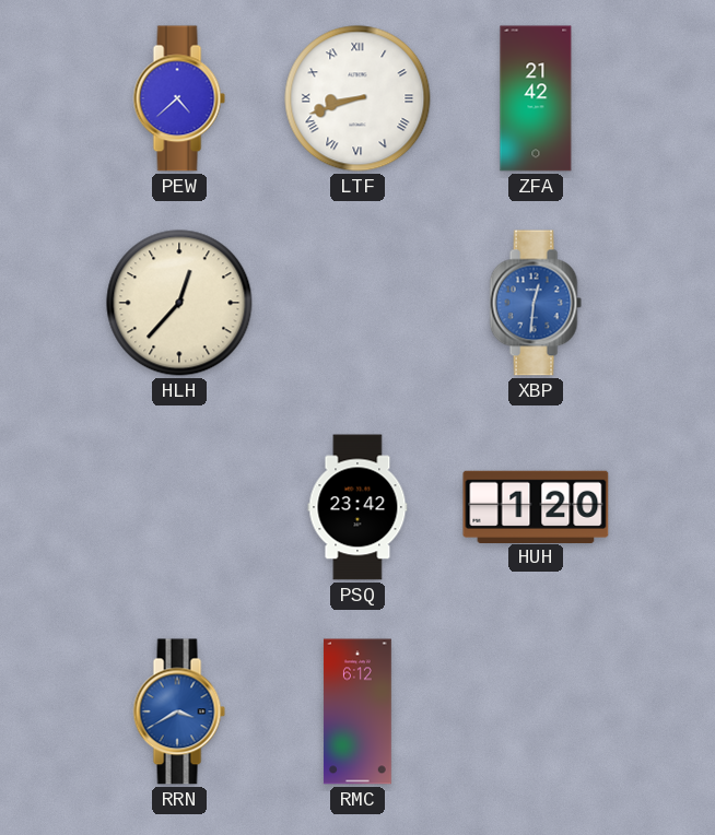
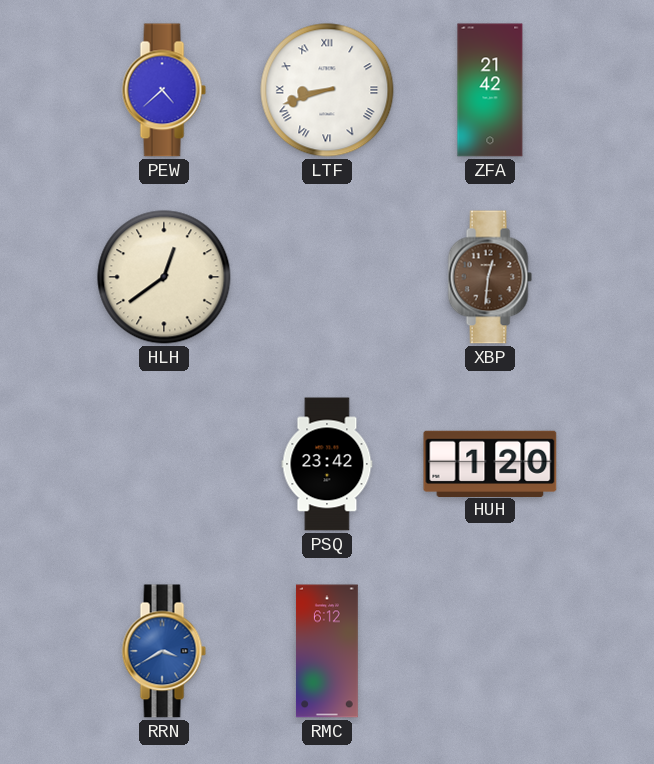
HLH: 12:37 -> 12:39
XBP dial: blue -> brown
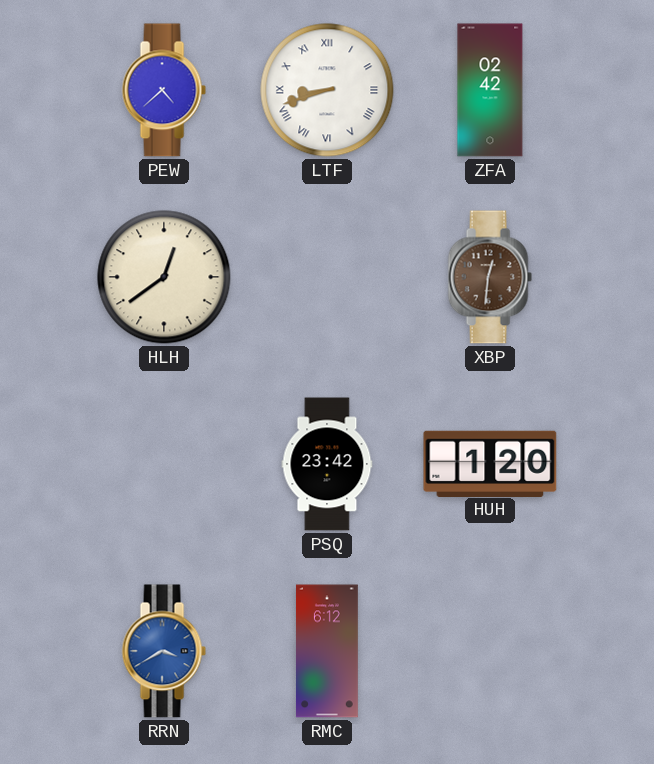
ZFA: 21:42 -> 02:42
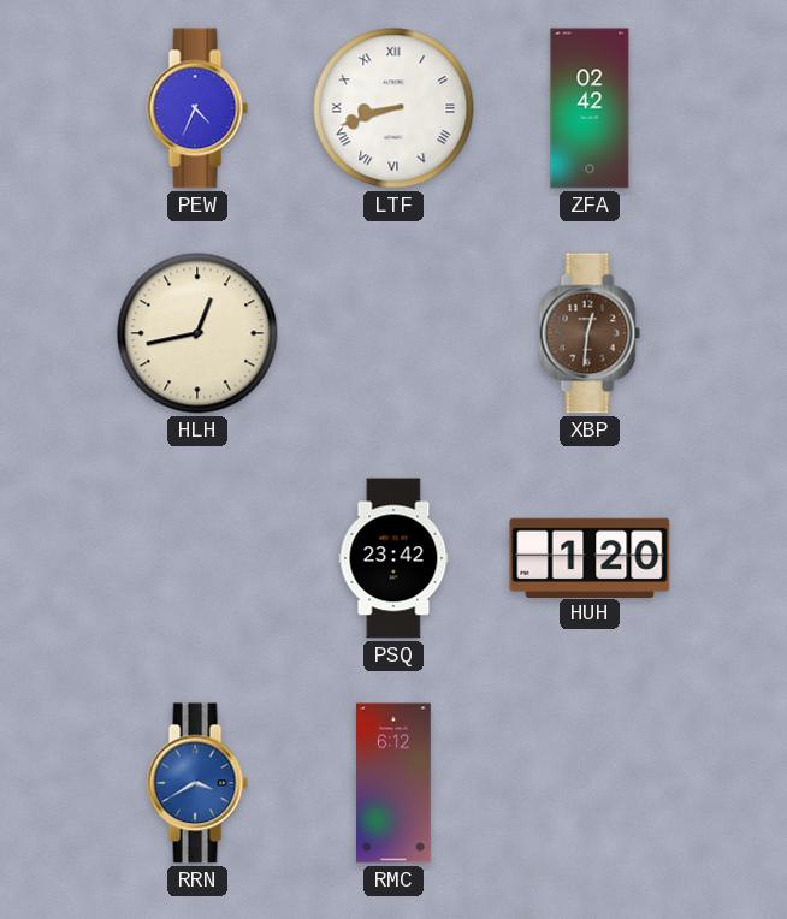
PEW: 4:38 -> 4:34
HLH: 12:39 -> 12:43
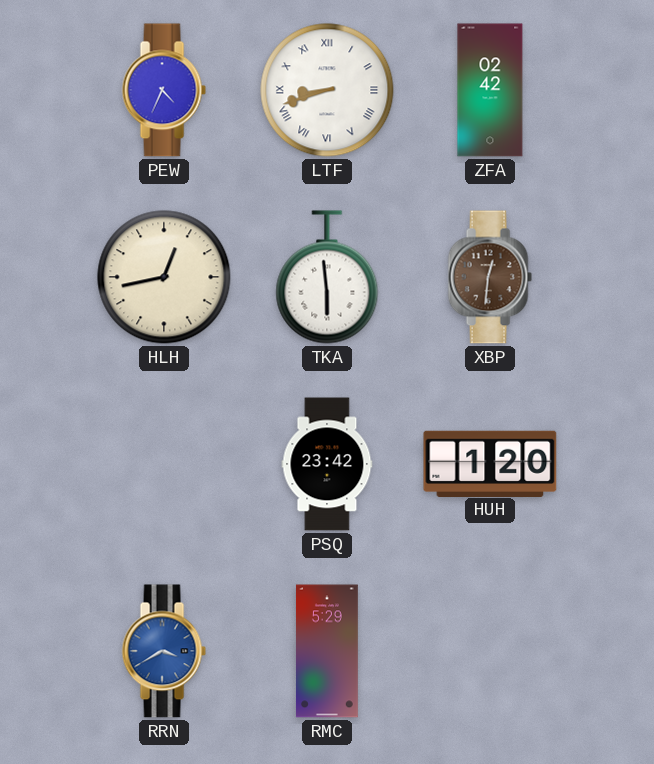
TKA: none -> 5:59
RMC: 6:12 -> 5:29
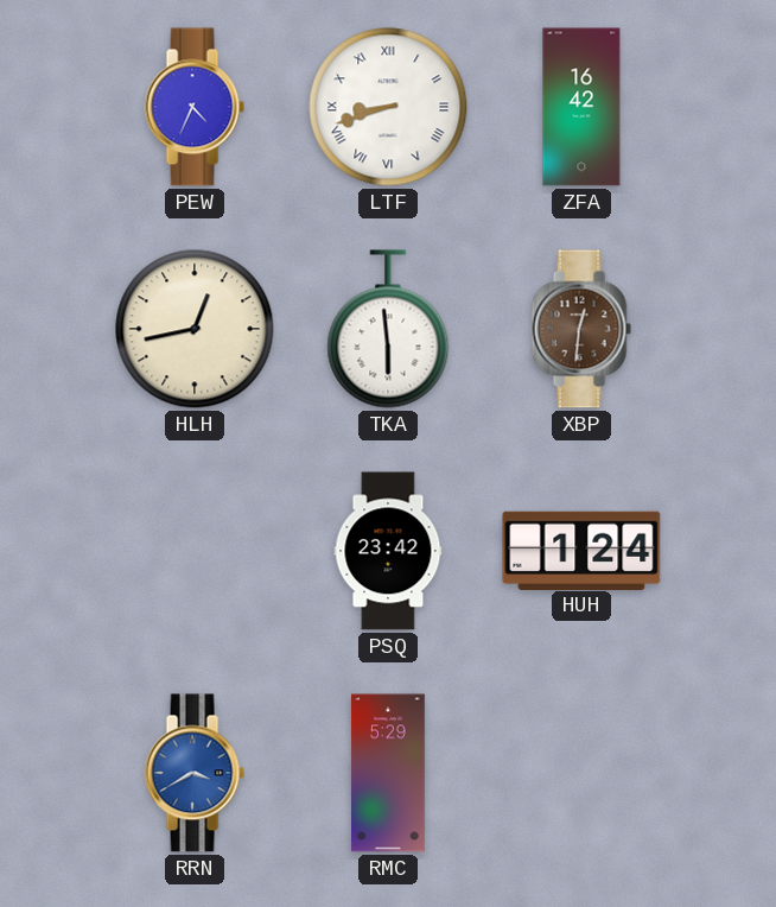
ZFA: 02:42 -> 16:42
HUH: 1:20 -> 1:24
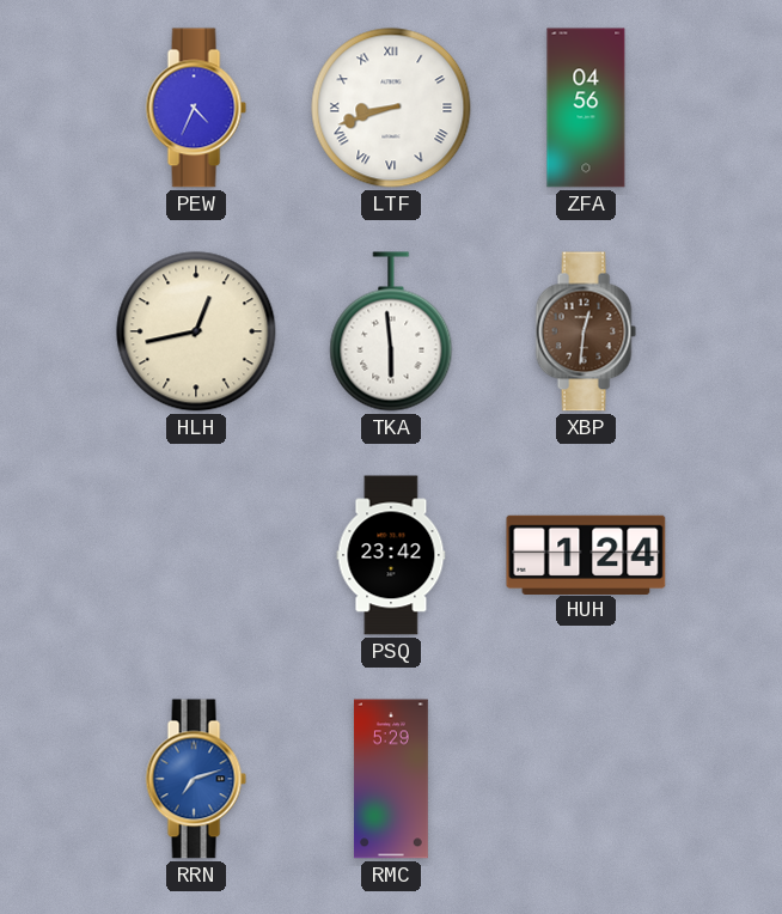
ZFA: 16:42 -> 04:56
RRN: 3:40 -> 7:12
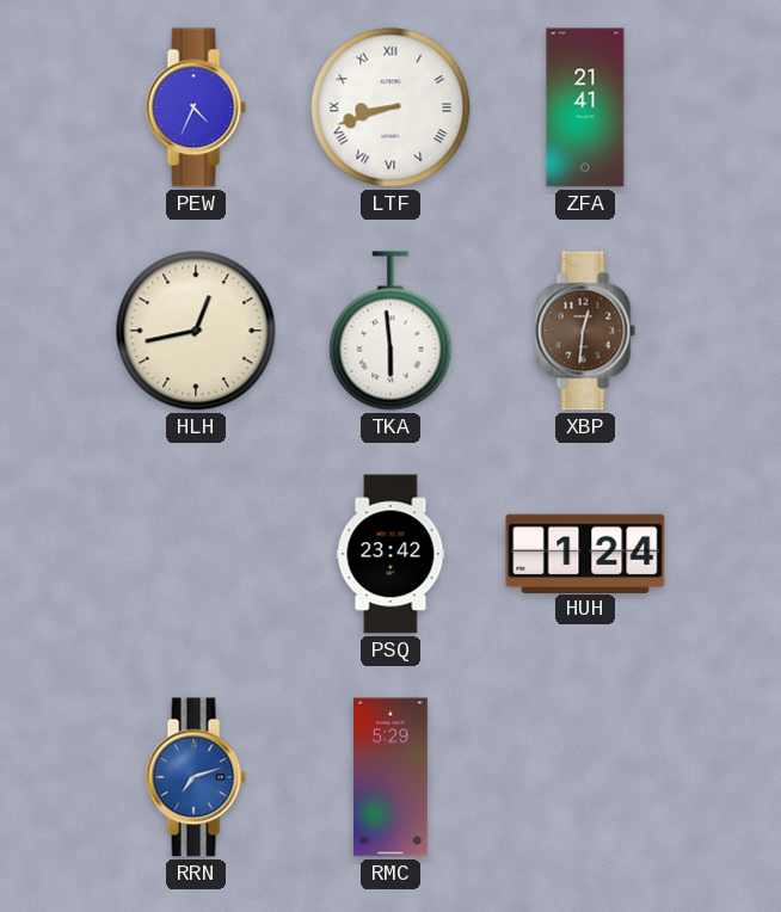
ZFA: 04:56 -> 21:41
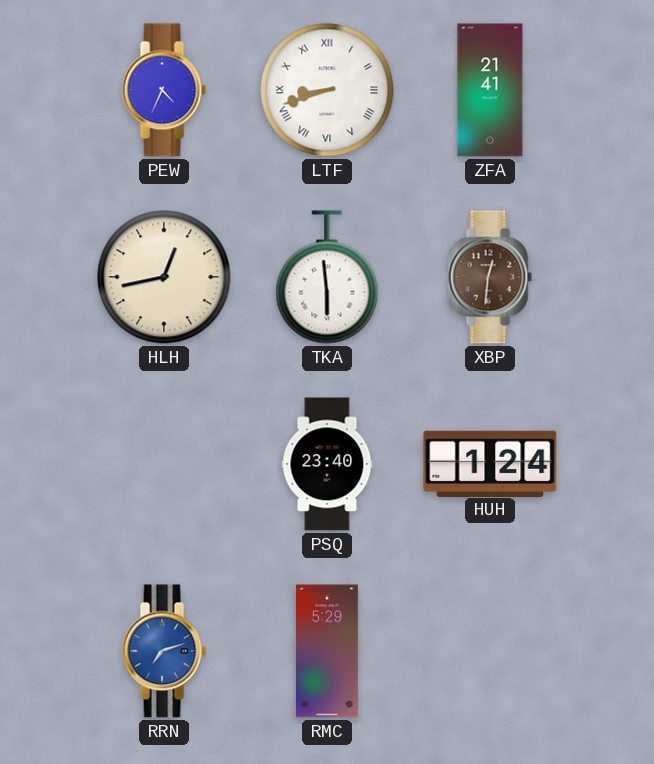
PSQ: 23:42 -> 23:40
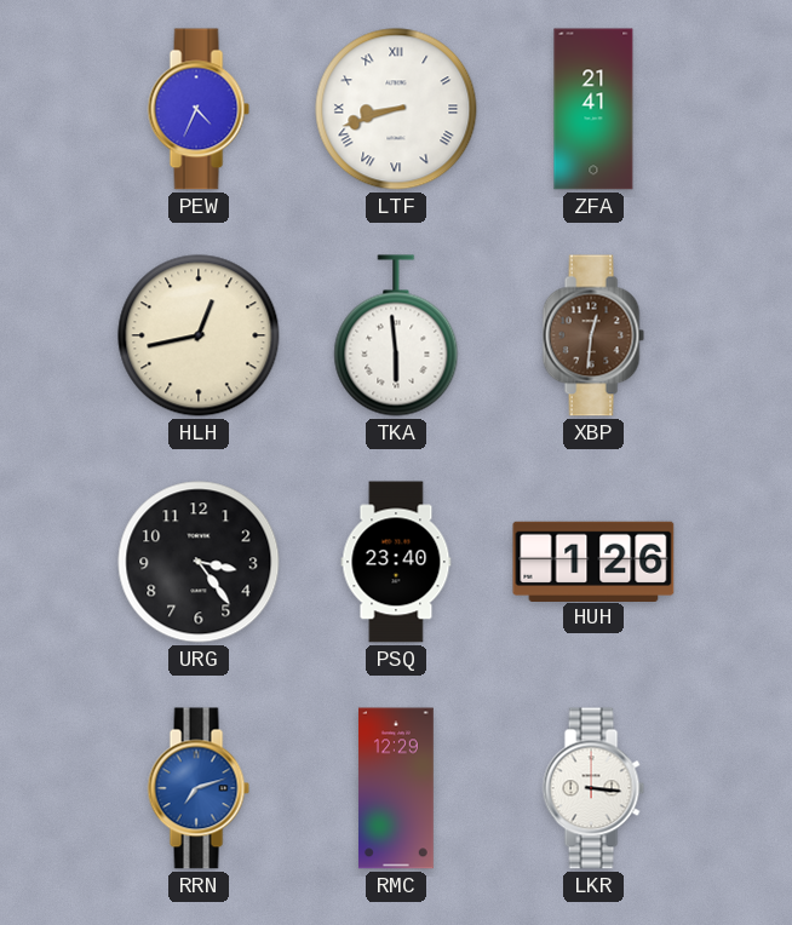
URG: none -> 3:24
HUH: 1:24 -> 1:26
RMC: 5:29 -> 12:29
LKR: none -> 3:16
